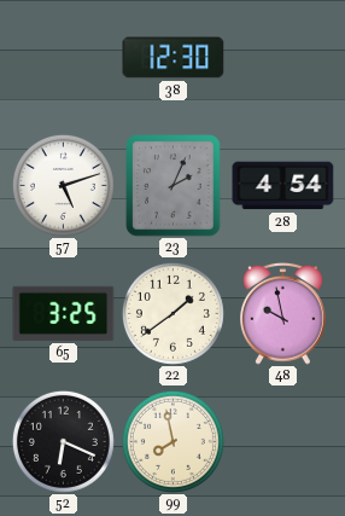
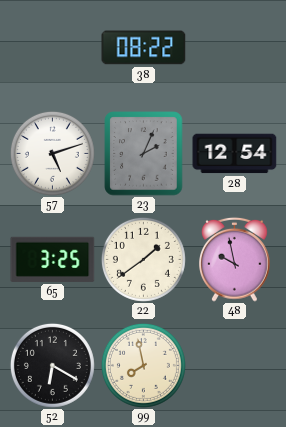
38: 12:30 -> 08:22
28: 4:54 -> 12:54
52: 6:19 -> 6:20
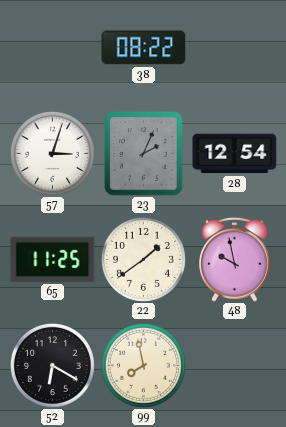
57: 5:12 -> 3:03
65: 3:25 -> 11:25
